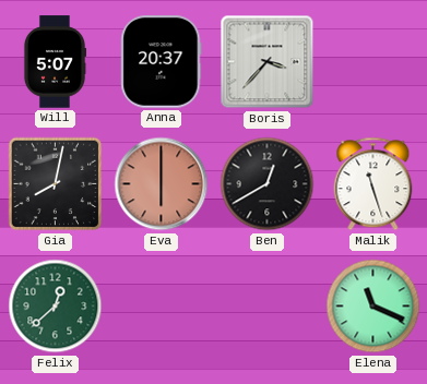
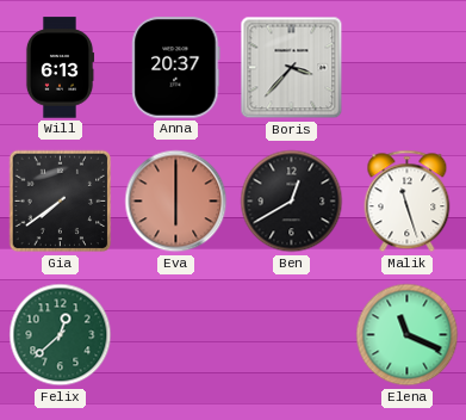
Will: 5:07 -> 6:13
Gia: 8:02 -> 7:39
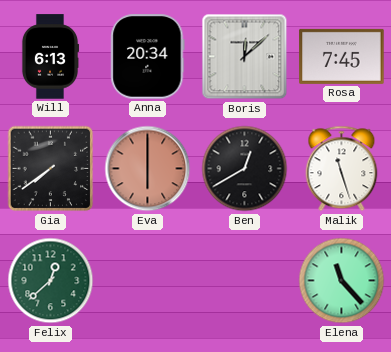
Anna: 20:37 -> 20:34
Boris: 3:37 -> 12:08
Rosa: none -> 7:45
Elena: 11:19 -> 11:23
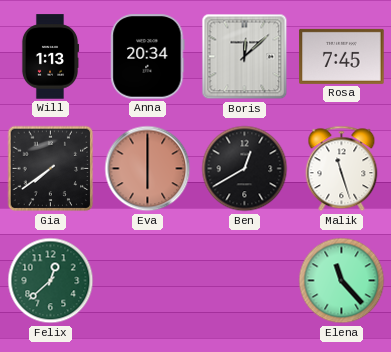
Will: 6:13 -> 1:13
